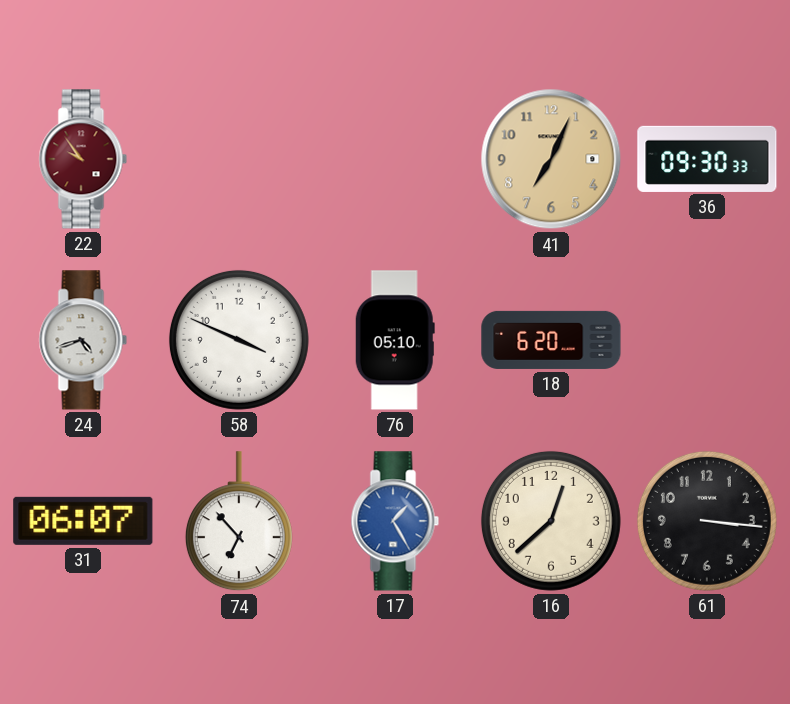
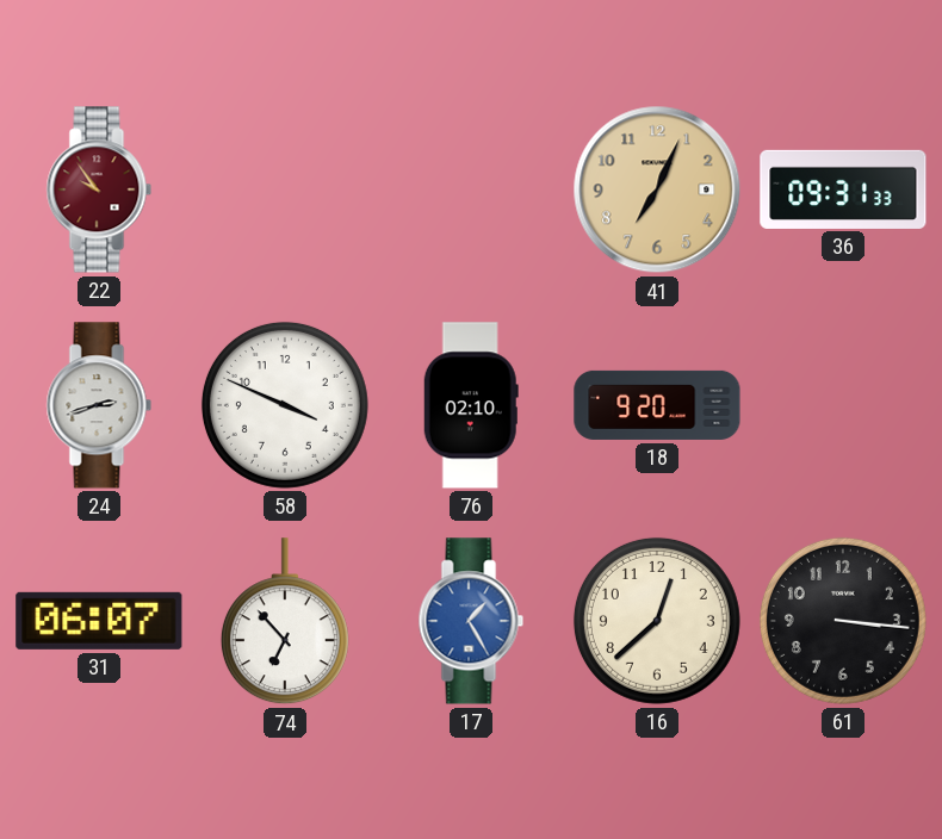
36: 09:30 -> 09:31
24: 4:42 -> 2:42
76: 05:10 -> 02:10
18: 6:20 -> 9:20
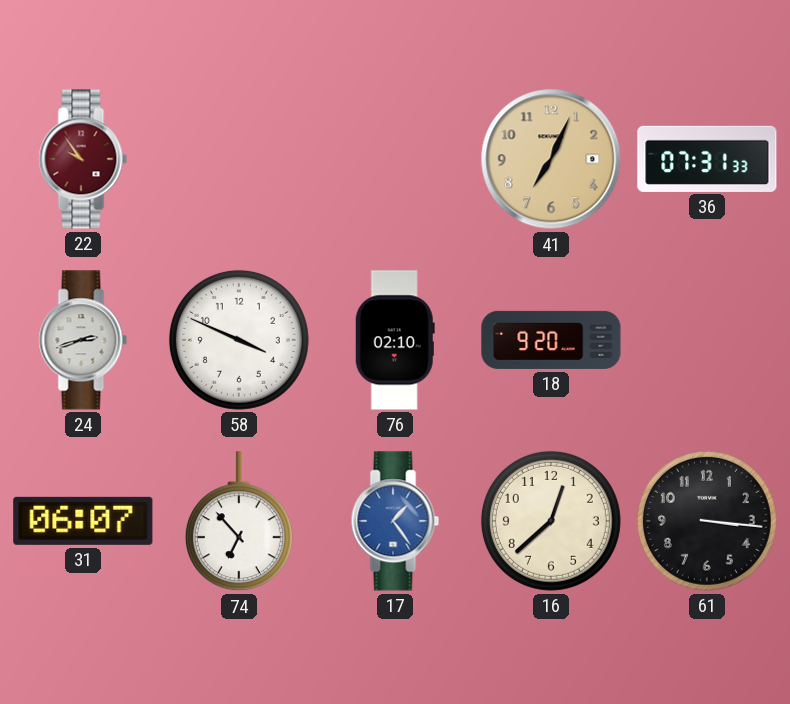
36: 09:31 -> 07:31
17: 1:25 -> 1:24
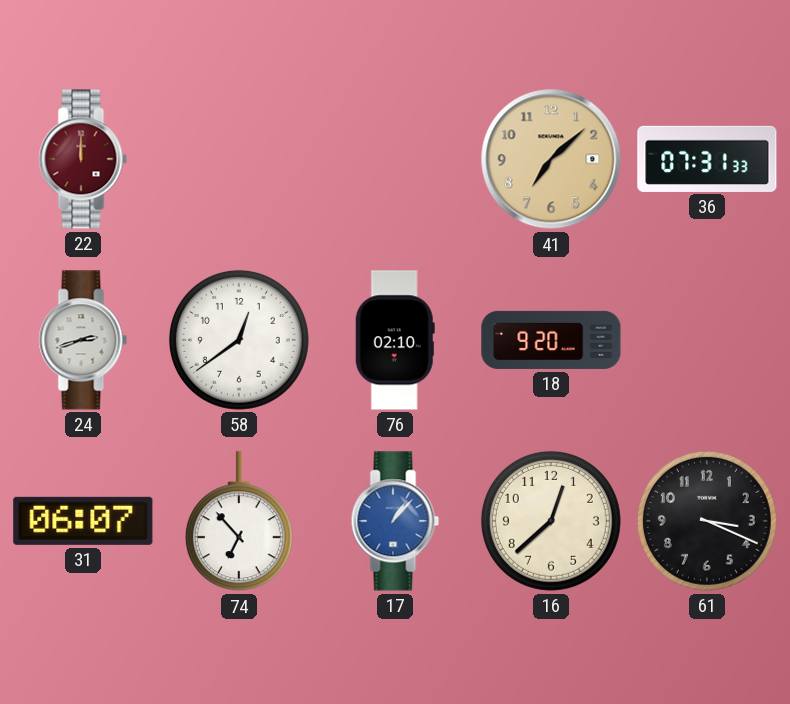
22: 9:54 -> 12:00
41: 7:04 -> 7:08
58: 3:49 -> 12:39
17: 1:24 -> 1:07
61: 3:16 -> 3:19
